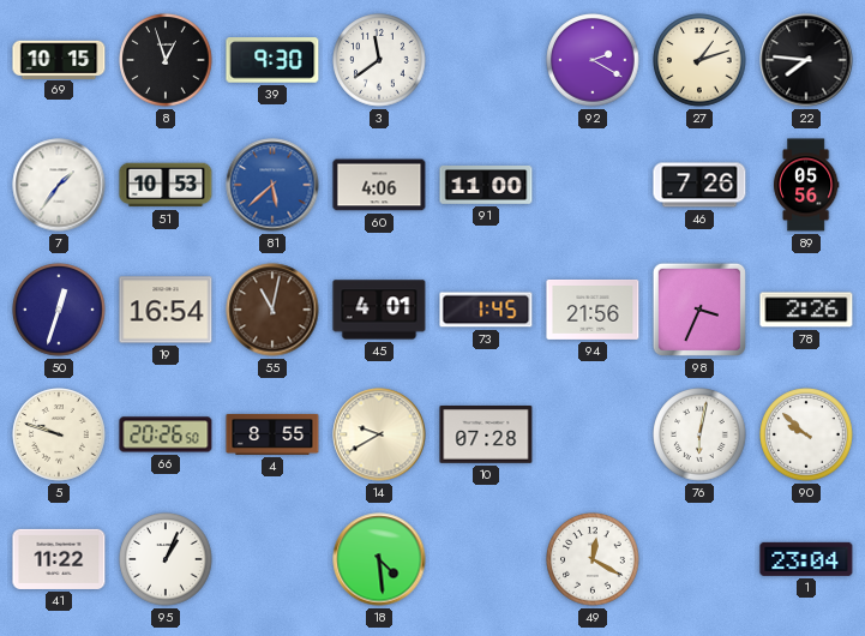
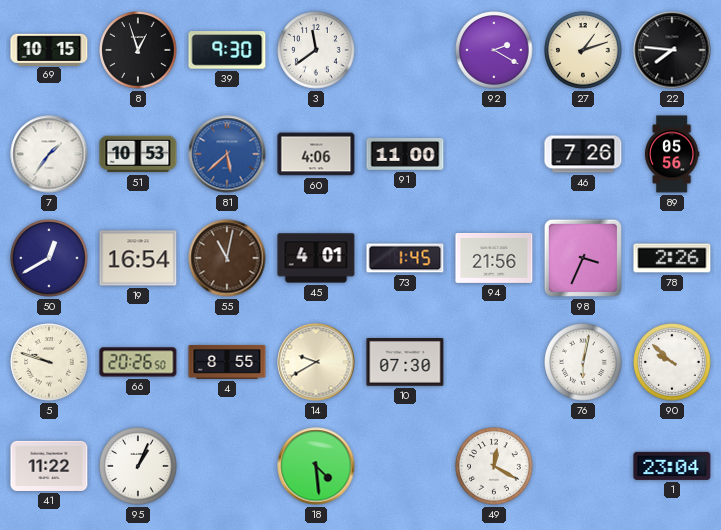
50: 12:33 -> 12:40
10: 07:28 -> 07:30
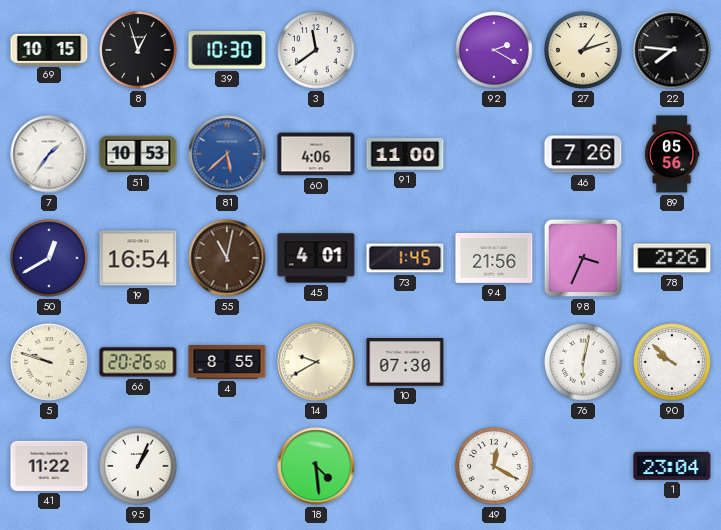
39: 9:30 -> 10:30
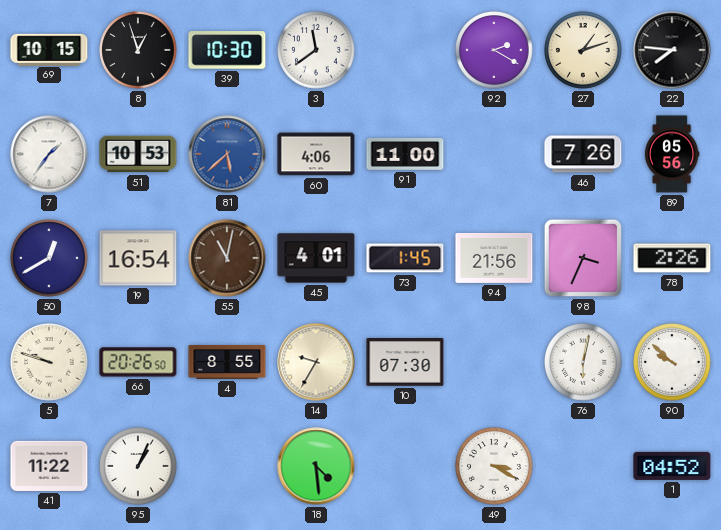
14: 9:40 -> 9:35
49: 12:20 -> 3:20
1: 23:04 -> 04:52
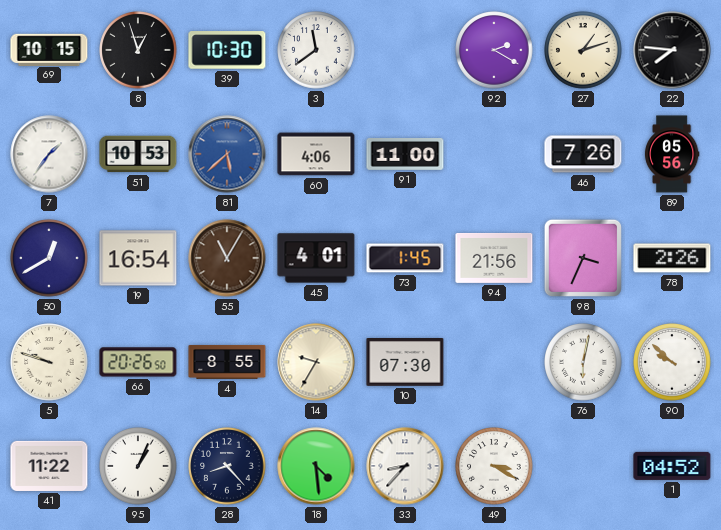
55: 11:02 -> 11:05
28: none -> 8:23
33: none -> 8:37
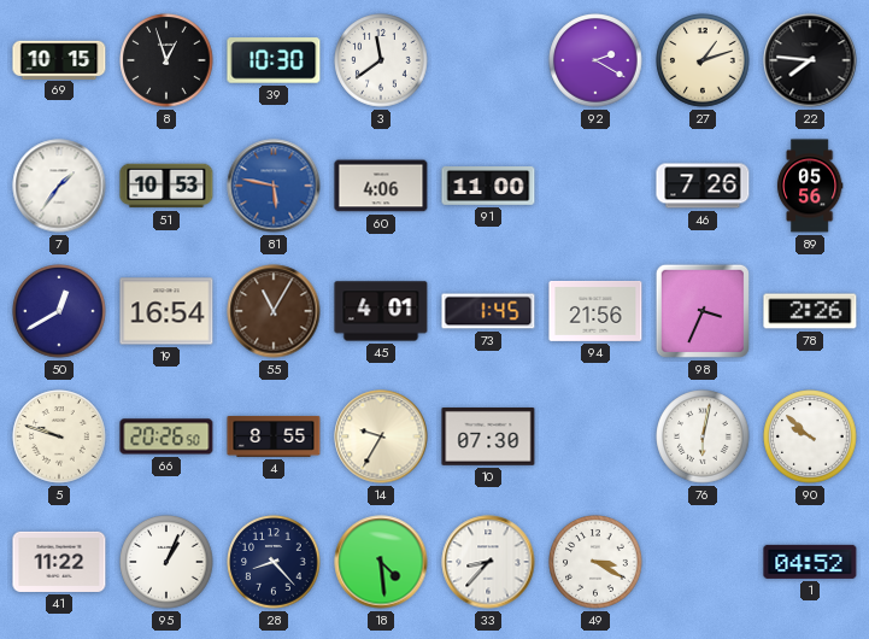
81: 5:38 -> 5:47
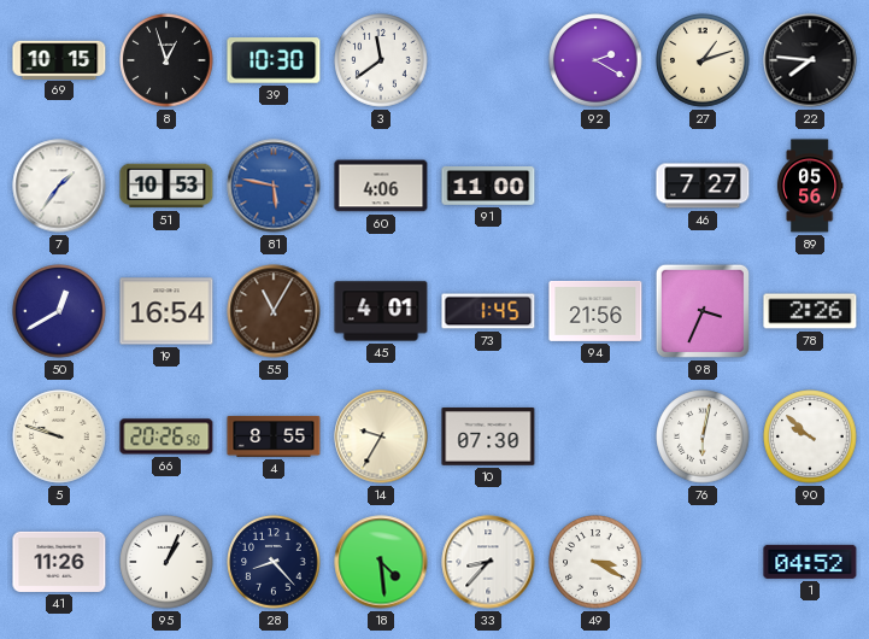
46: 7:26 -> 7:27
41: 11:22 -> 11:26
